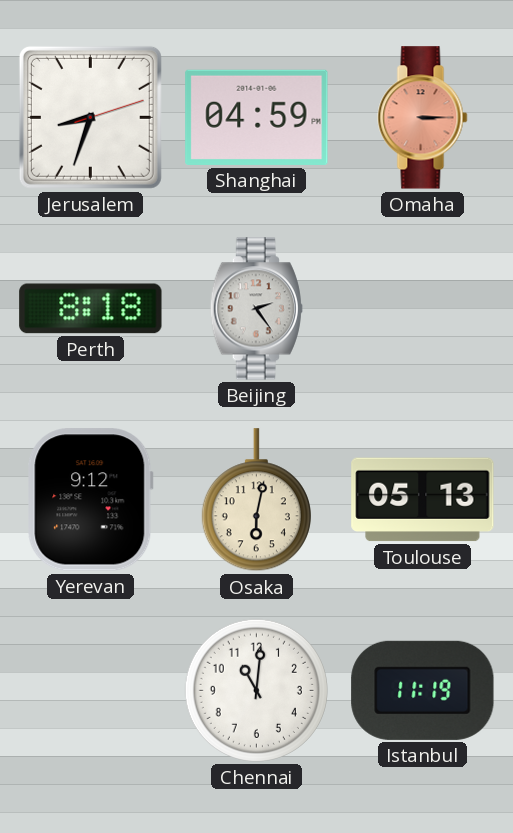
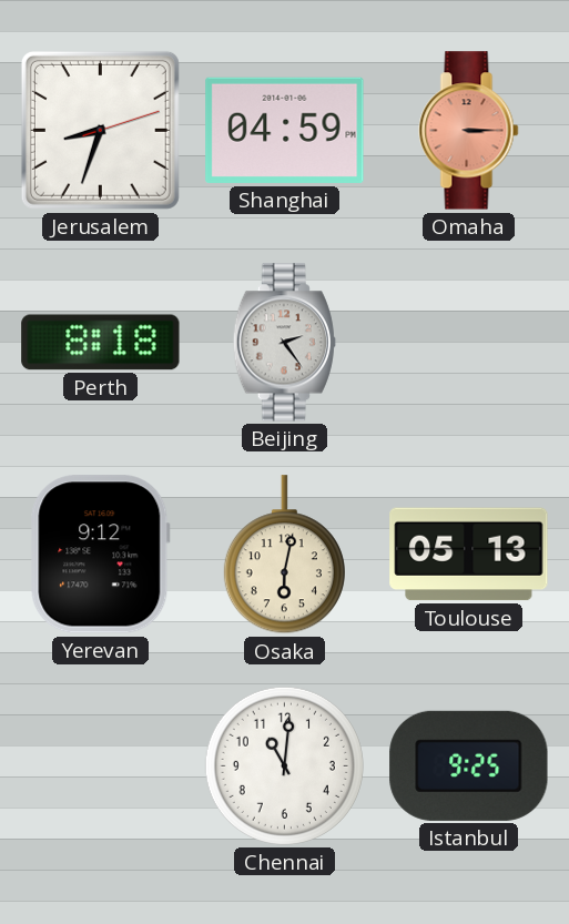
Istanbul: 11:19 -> 9:25
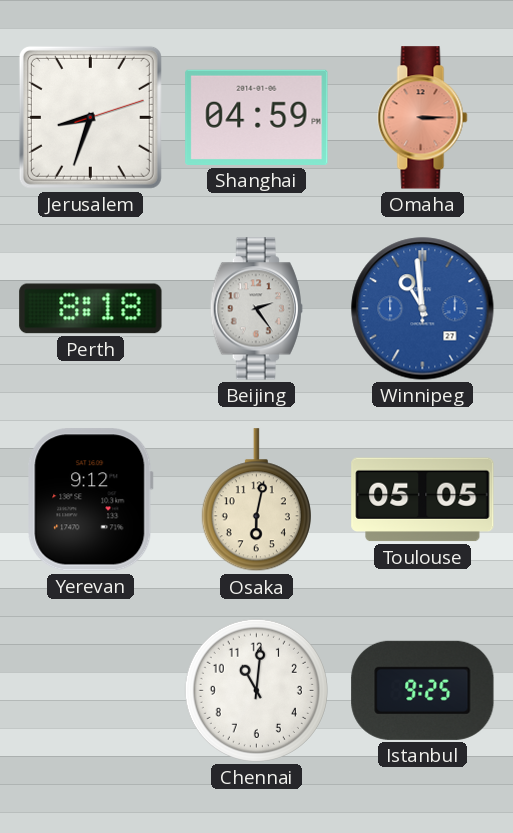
Winnipeg: none -> 10:59
Toulouse: 05:13 -> 05:05
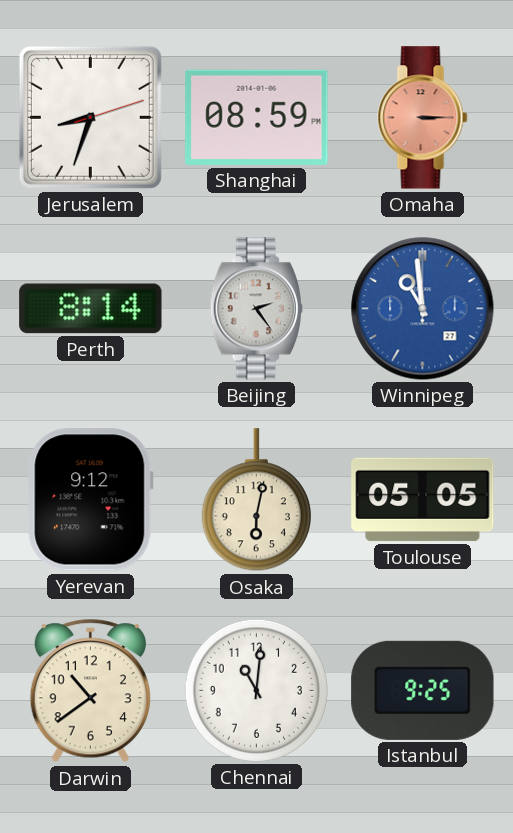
Shanghai: 04:59 -> 08:59
Perth: 8:18 -> 8:14
Darwin: none -> 10:39
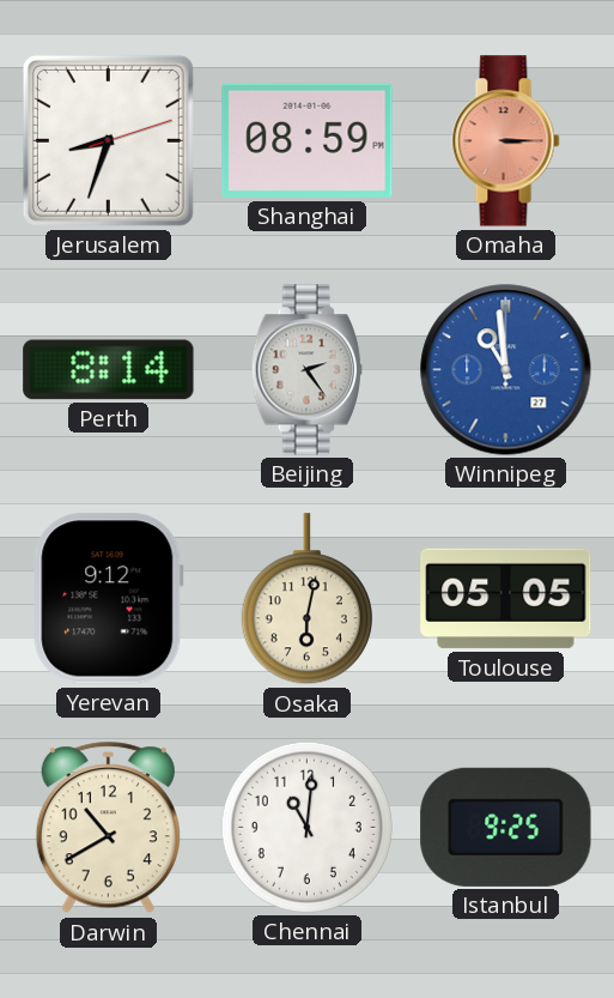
Darwin: 10:39 -> 10:40
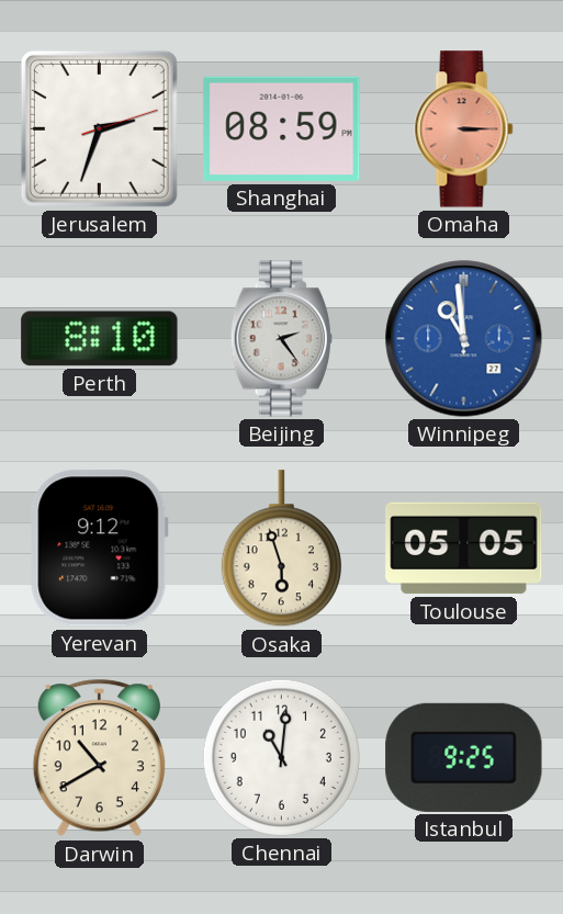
Jerusalem: 8:33 -> 2:33
Perth: 8:14 -> 8:10
Osaka: 6:02 -> 5:57
